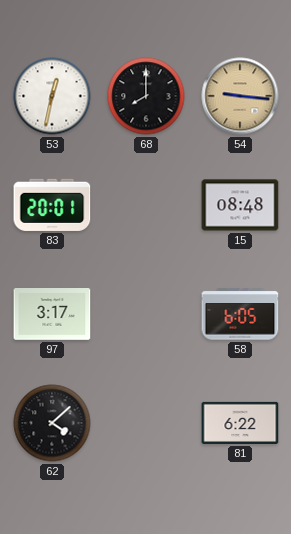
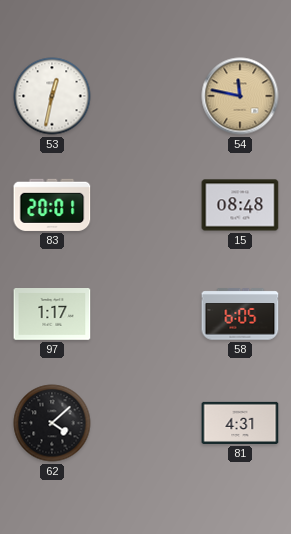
68: 8:00 -> none
54: 9:16 -> 11:47
97: 3:17 -> 1:17
81: 6:22 -> 4:31
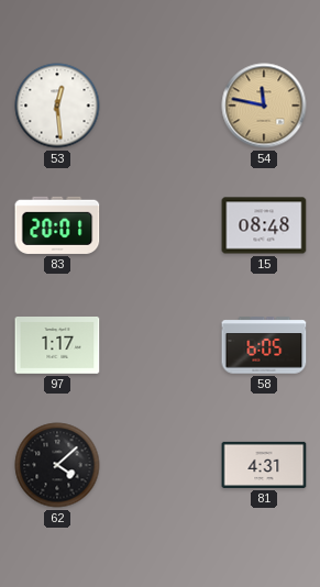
53: 12:32 -> 12:29
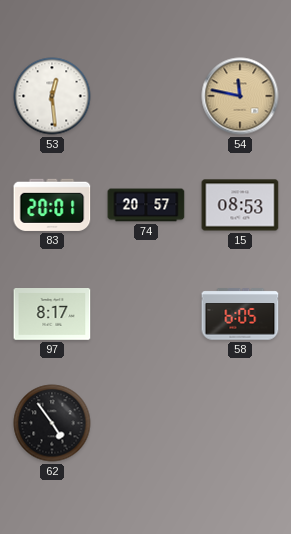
74: none -> 20:57
15: 08:48 -> 08:53
97: 1:17 -> 8:17
62: 4:08 -> 4:54
81: 4:31 -> none
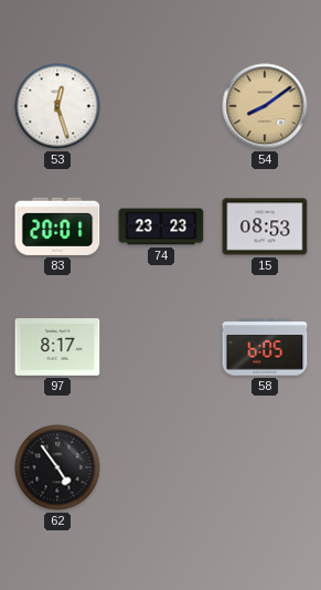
53: 12:29 -> 12:27
54: 11:47 -> 8:09
74: 20:57 -> 23:23
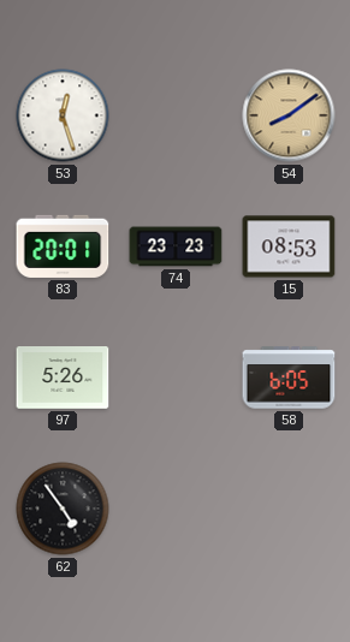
97: 8:17 -> 5:26
